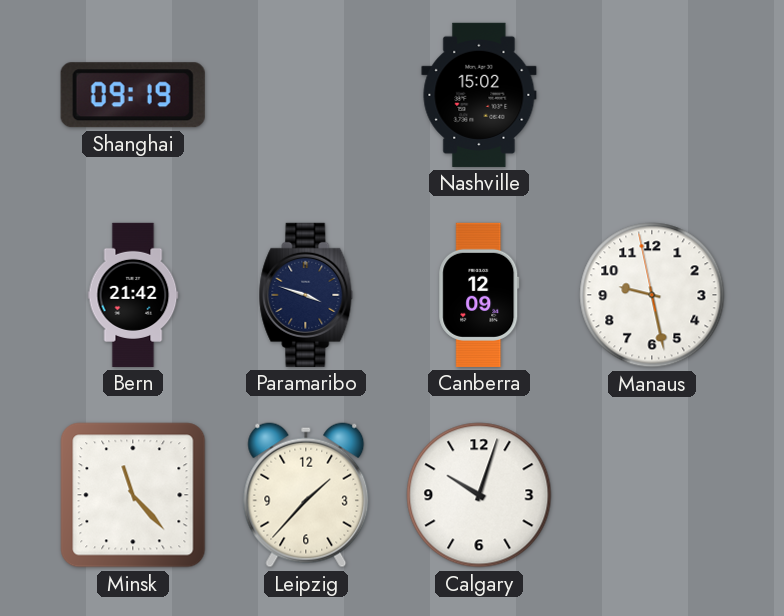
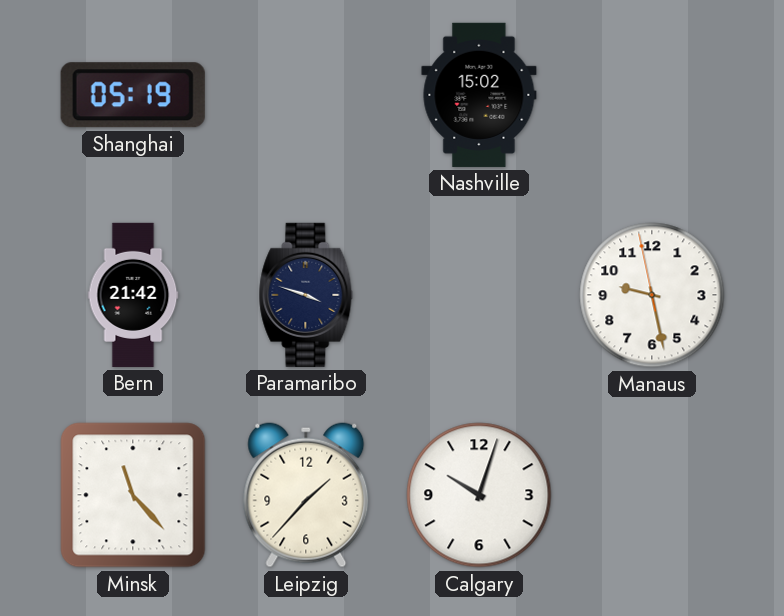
Shanghai: 09:19 -> 05:19
Canberra: 12:09 -> none
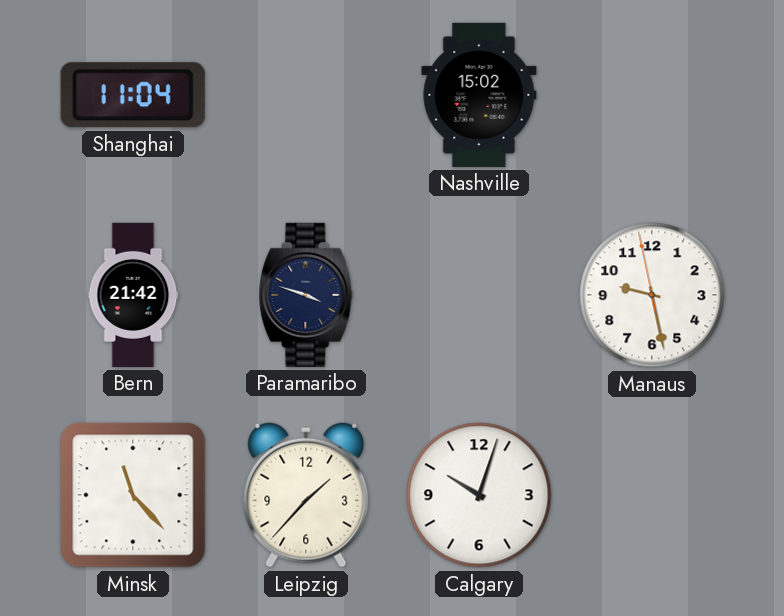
Shanghai: 05:19 -> 11:04
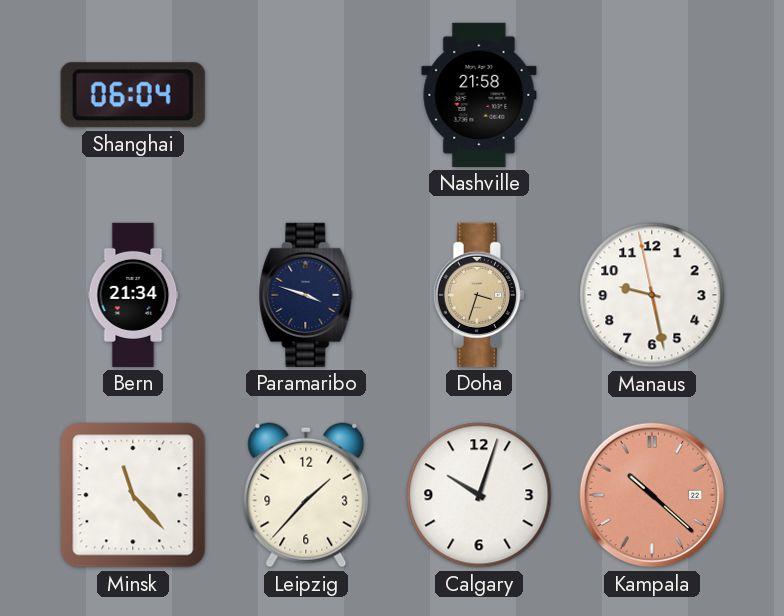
Shanghai: 11:04 -> 06:04
Nashville: 15:02 -> 21:58
Bern: 21:42 -> 21:34
Doha: none -> 3:33
Kampala: none -> 10:22
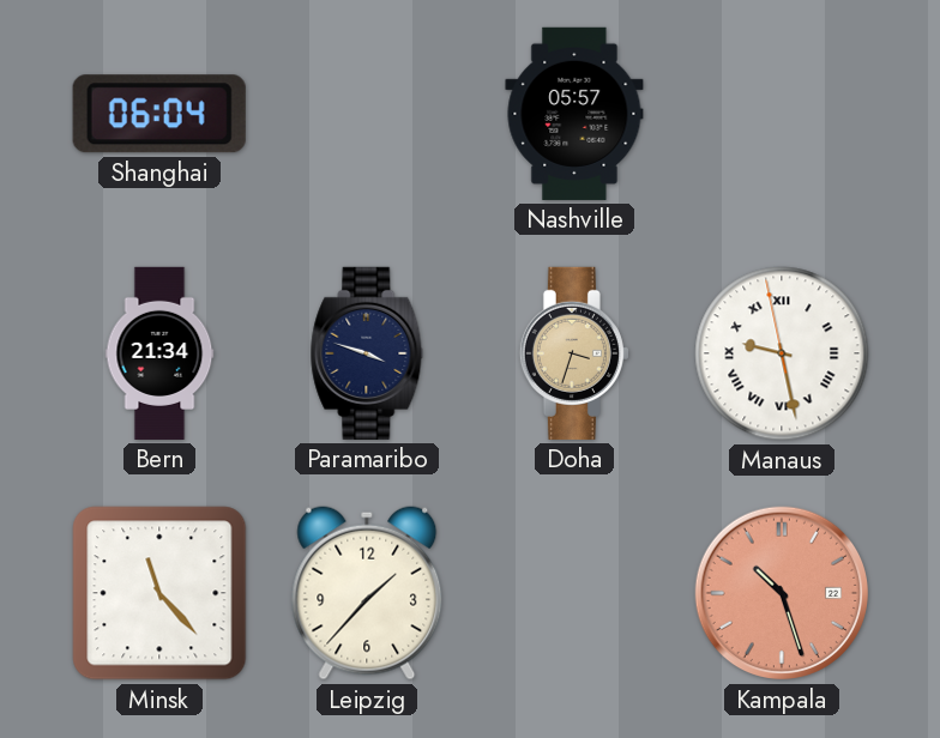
Nashville: 21:58 -> 05:57
Manaus numerals: Arabic -> Roman
Calgary: 10:03 -> none
Kampala: 10:22 -> 10:27
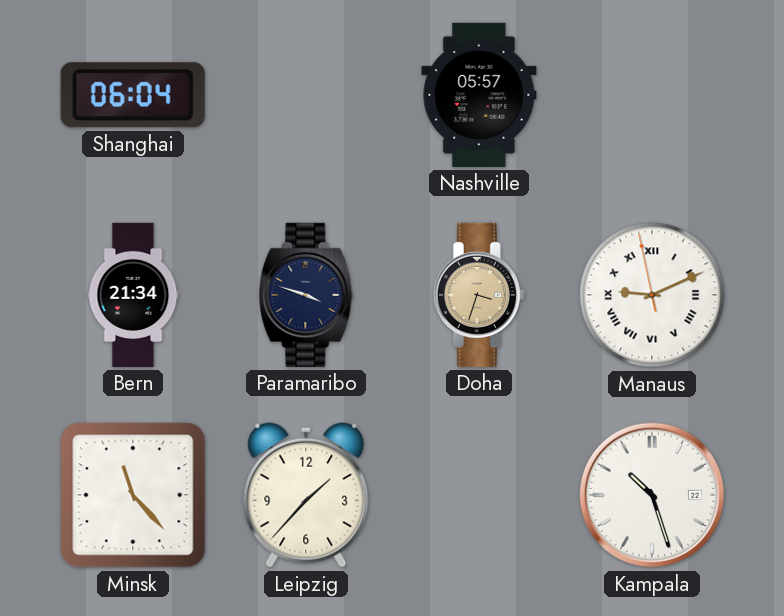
Manaus: 9:27 -> 9:10
Kampala dial: salmon -> white
